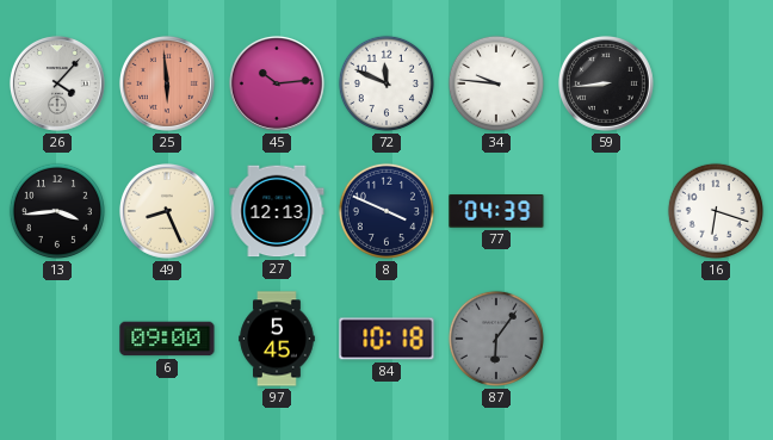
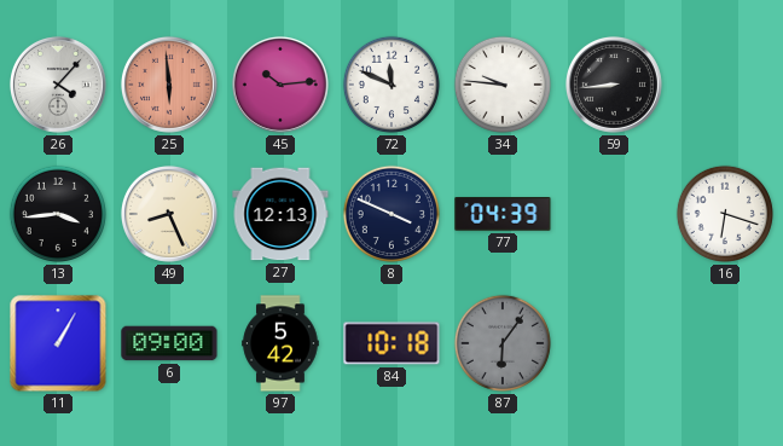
11: none -> 1:05
97: 5:45 -> 5:42
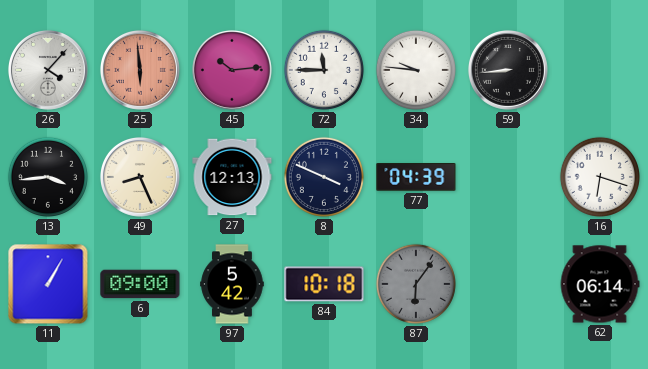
72: 11:49 -> 11:45
62: none -> 06:14
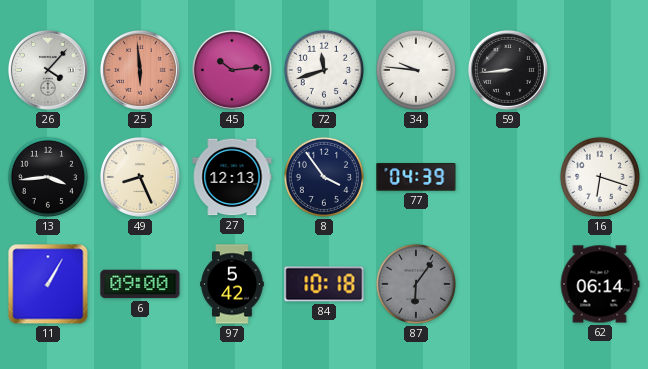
72: 11:45 -> 11:42
8: 3:49 -> 3:54
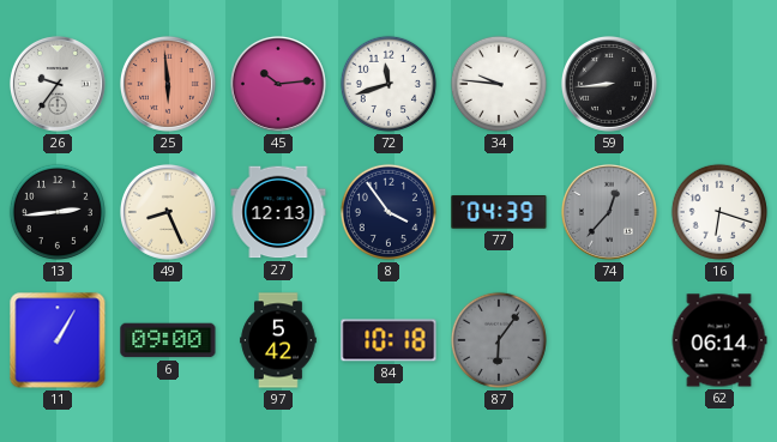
26: 4:07 -> 9:36
13: 3:44 -> 2:44
74: none -> 12:37
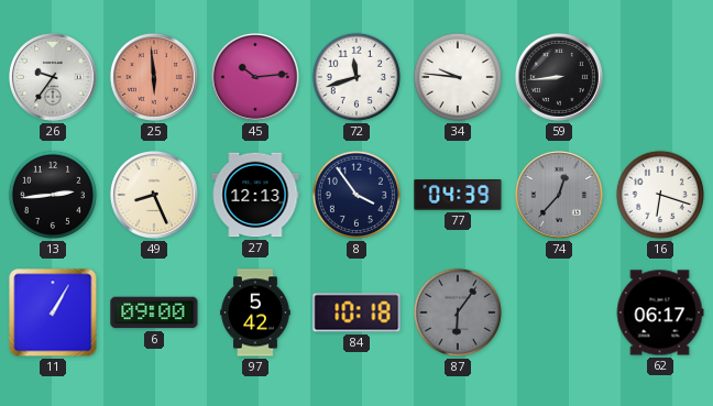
62: 06:14 -> 06:17
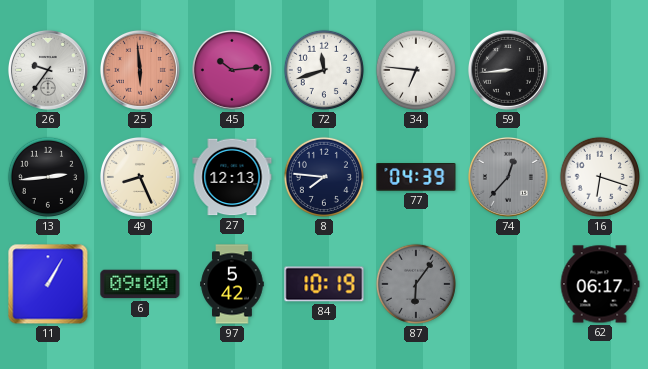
34: 9:46 -> 6:46
8: 3:54 -> 7:46
84: 10:18 -> 10:19
